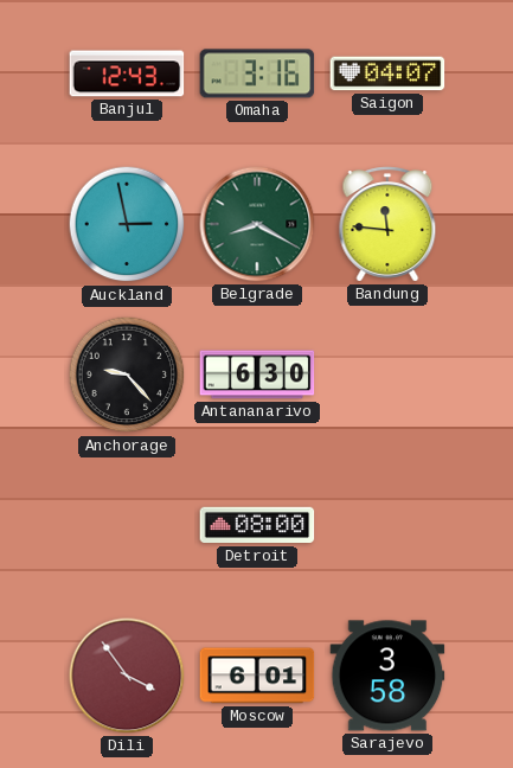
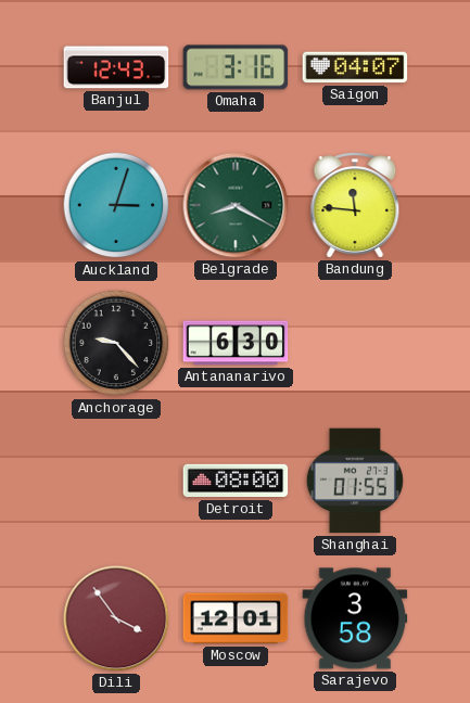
Auckland: 2:58 -> 3:03
Shanghai: none -> 01:55
Moscow: 6:01 -> 12:01
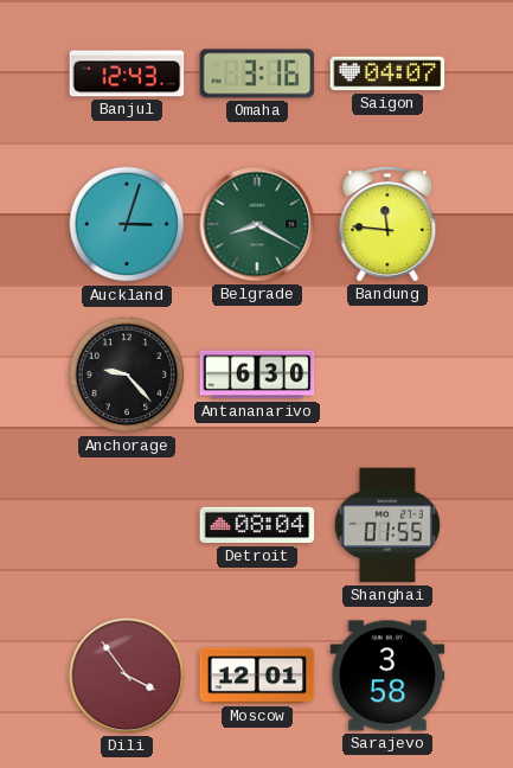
Detroit: 08:00 -> 08:04
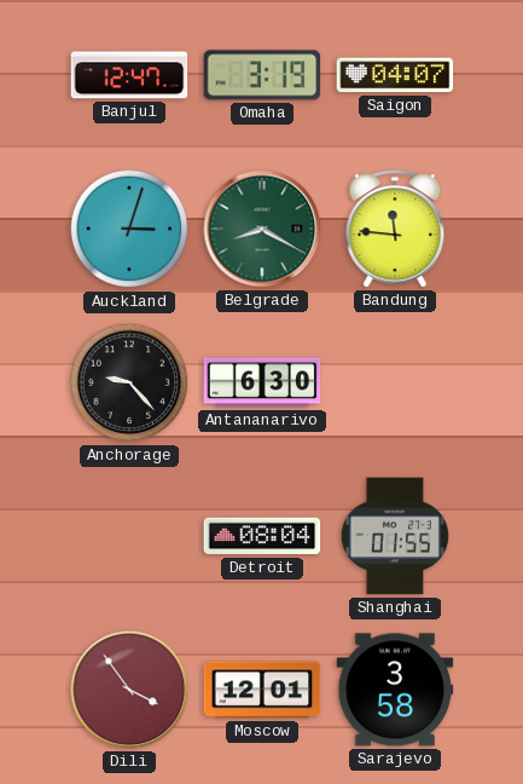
Banjul: 12:43 -> 12:47
Omaha: 3:16 -> 3:19
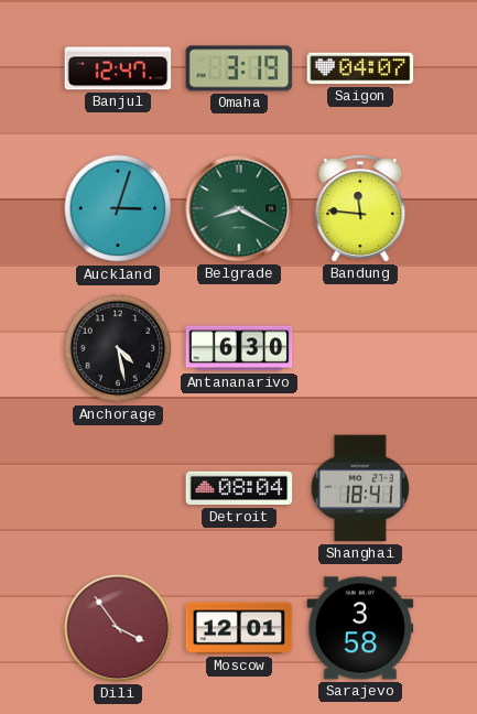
Anchorage: 9:23 -> 4:28
Shanghai: 01:55 -> 18:41
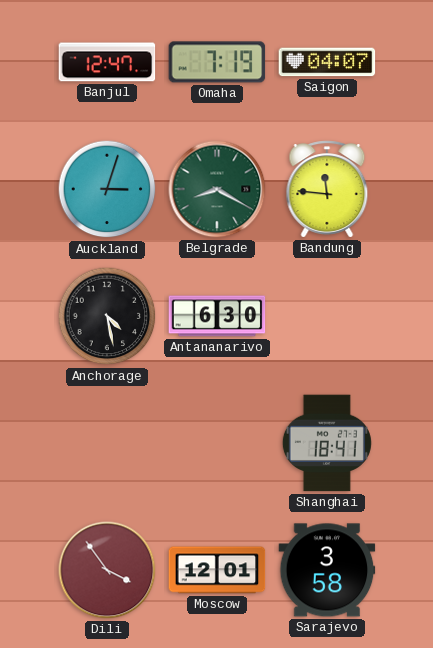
Omaha: 3:19 -> 7:19
Detroit: 08:04 -> none
